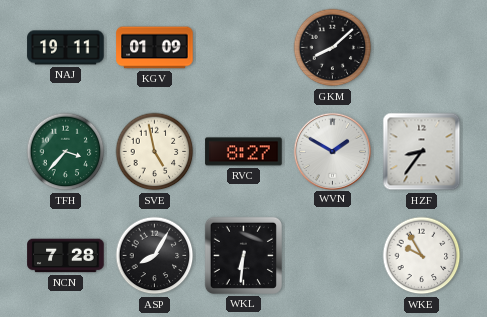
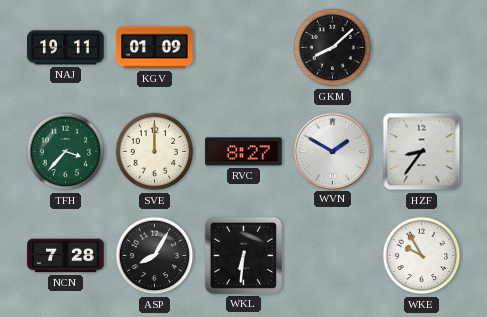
SVE: 4:58 -> 12:00
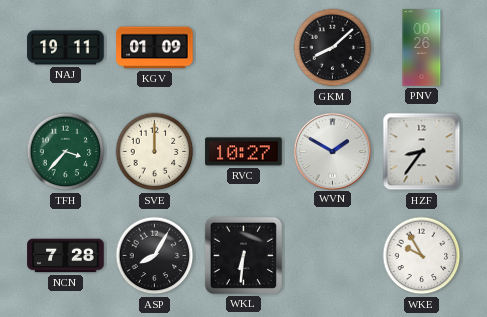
PNV: none -> 00:26
RVC: 8:27 -> 10:27
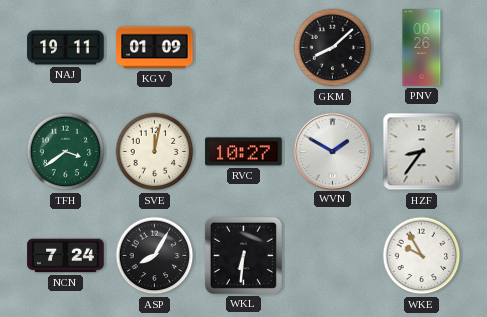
TFH: 3:37 -> 3:39
SVE: 12:00 -> 12:02
NCN: 7:28 -> 7:24
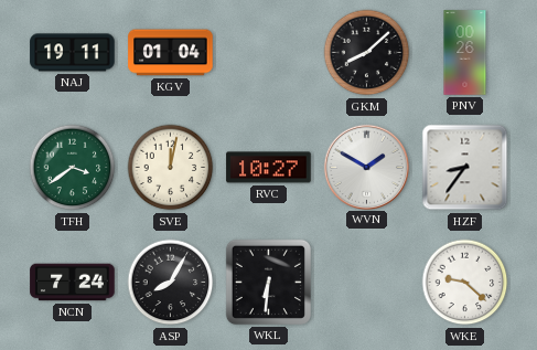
KGV: 01:09 -> 01:04
WKE: 9:55 -> 9:22
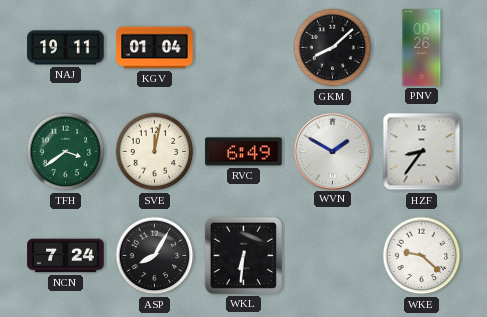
RVC: 10:27 -> 6:49
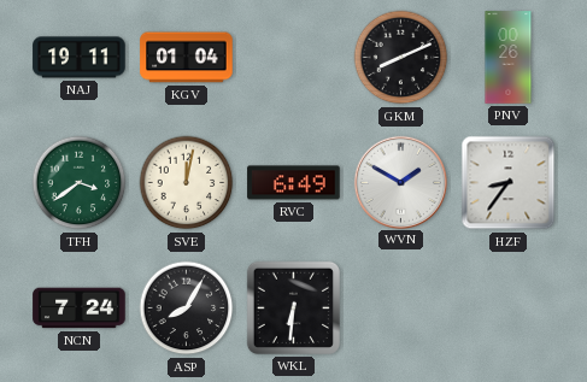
GKM: 8:08 -> 8:11
WKE: 9:22 -> none
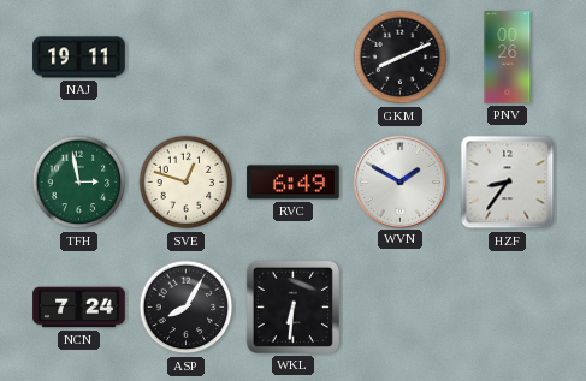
KGV: 01:04 -> none
TFH: 3:39 -> 2:58
SVE: 12:02 -> 12:48
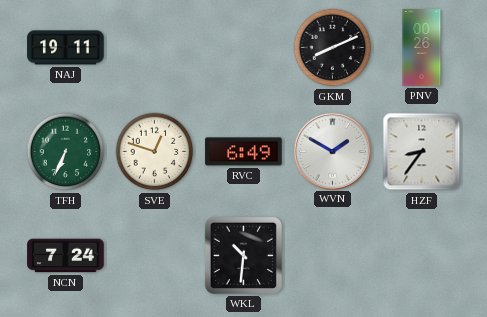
TFH: 2:58 -> 6:34
ASP: 8:05 -> none
WKL: 6:31 -> 10:31
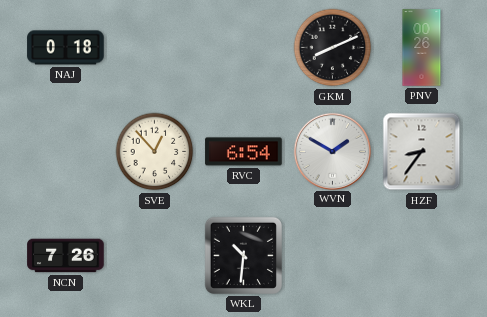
NAJ: 19:11 -> 0:18
TFH: 6:34 -> none
SVE: 12:48 -> 12:53
RVC: 6:49 -> 6:54
NCN: 7:24 -> 7:26
